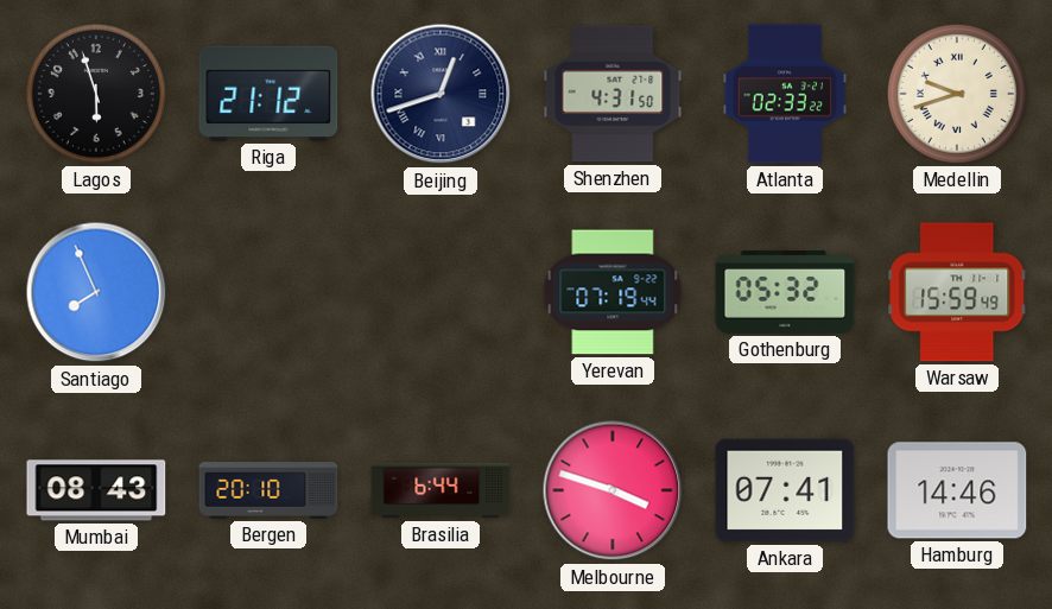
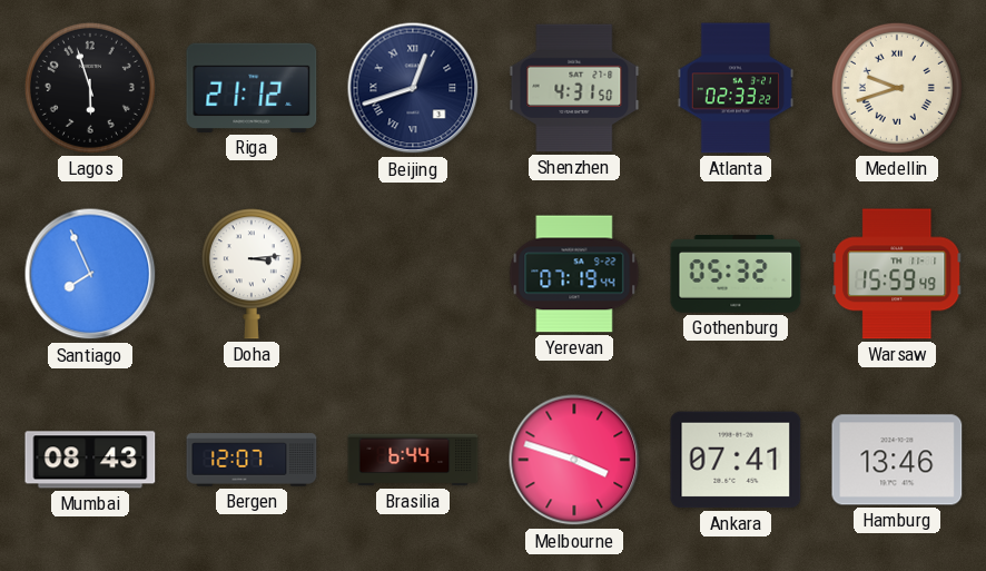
Doha: none -> 3:14
Bergen: 20:10 -> 12:07
Hamburg: 14:46 -> 13:46
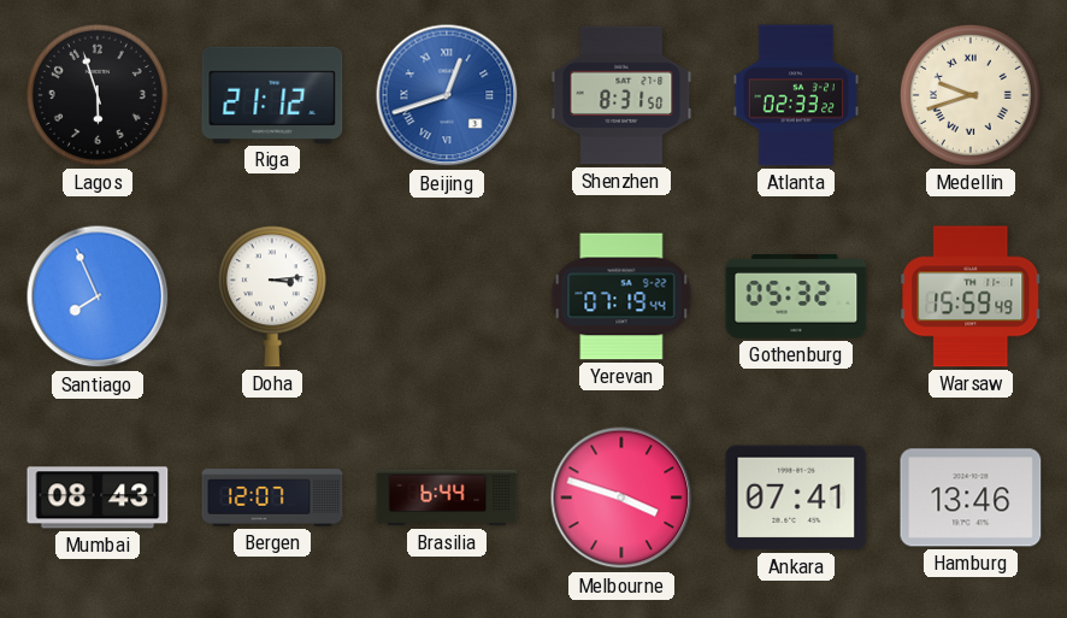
Beijing dial: navy -> blue
Shenzhen: 4:31 -> 8:31
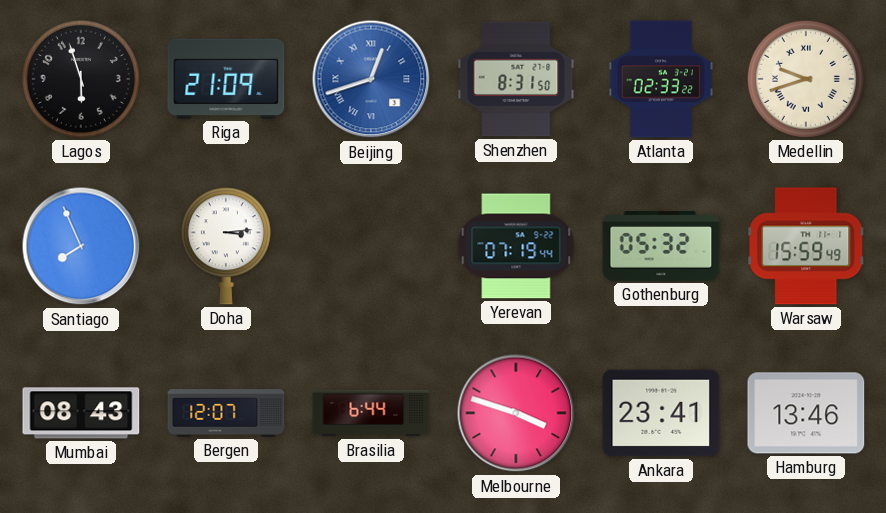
Riga: 21:12 -> 21:09
Ankara: 07:41 -> 23:41
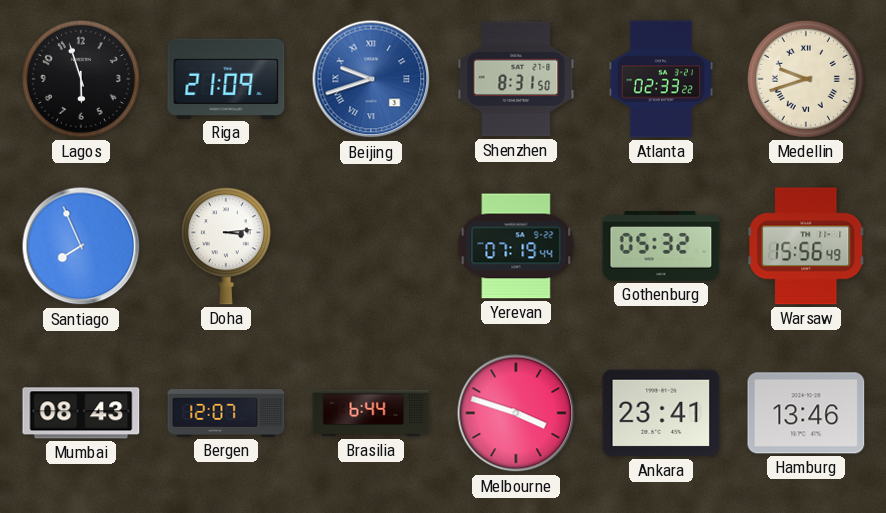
Beijing: 12:42 -> 9:42
Warsaw: 15:59 -> 15:56
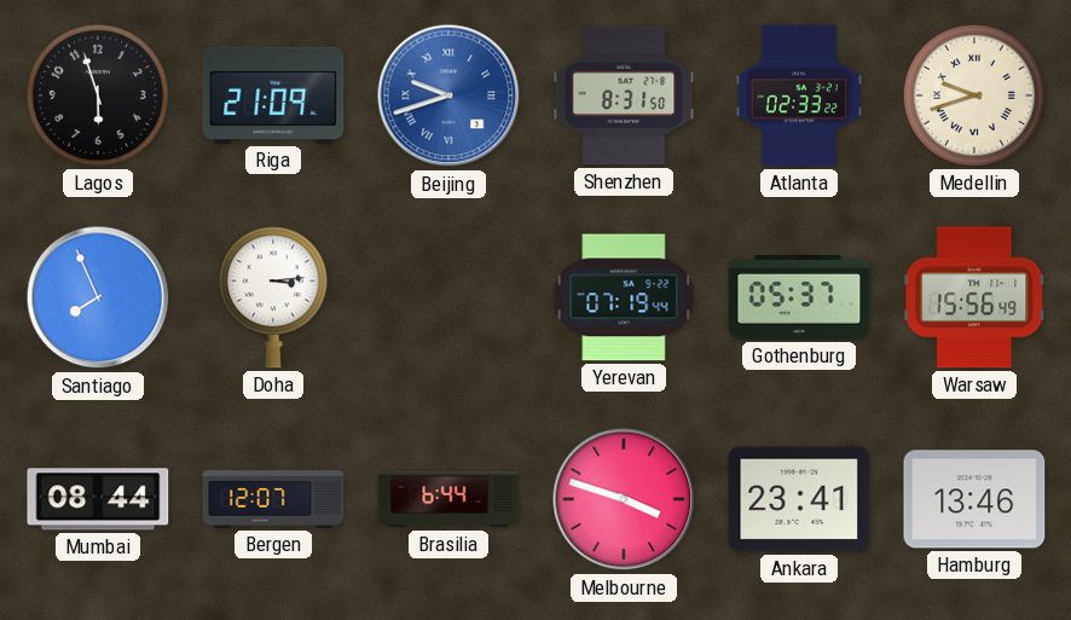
Gothenburg: 05:32 -> 05:37
Mumbai: 08:43 -> 08:44
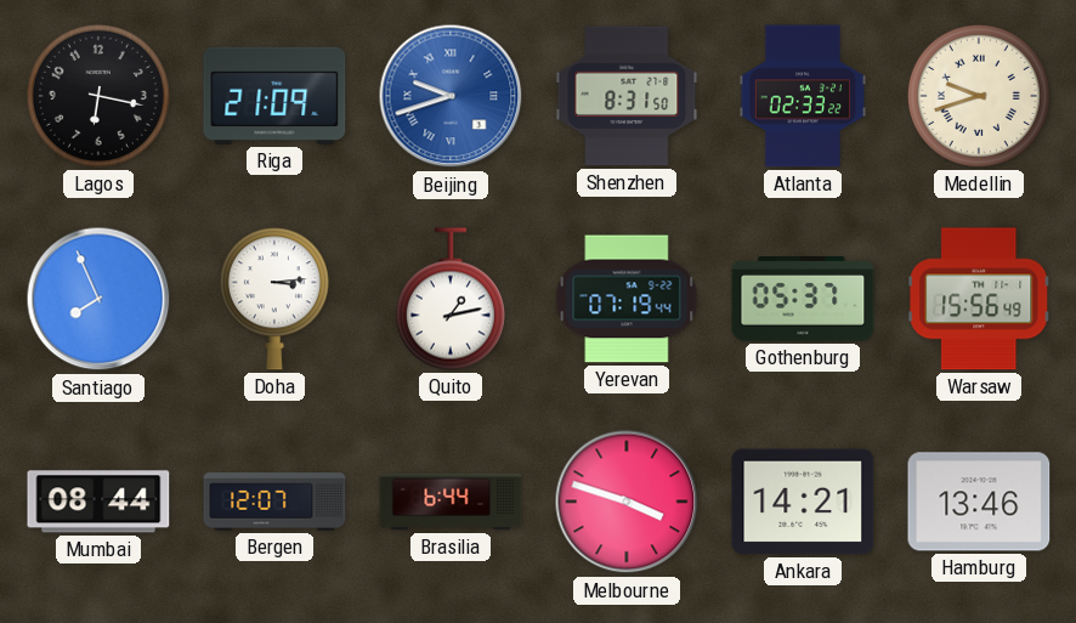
Lagos: 5:57 -> 6:17
Quito: none -> 1:13
Ankara: 23:41 -> 14:21
